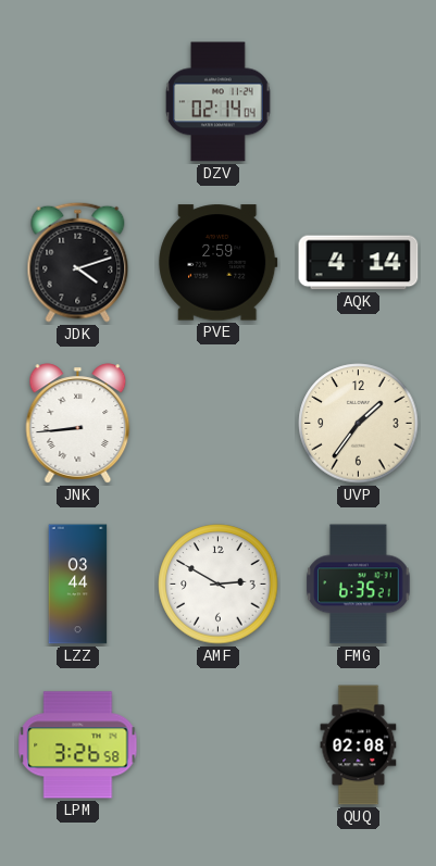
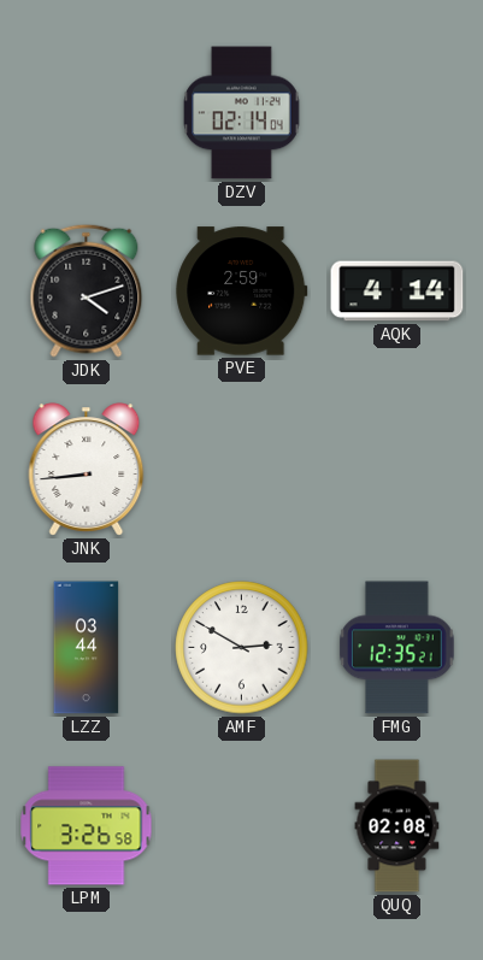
UVP: 1:36 -> none
FMG: 6:35 -> 12:35
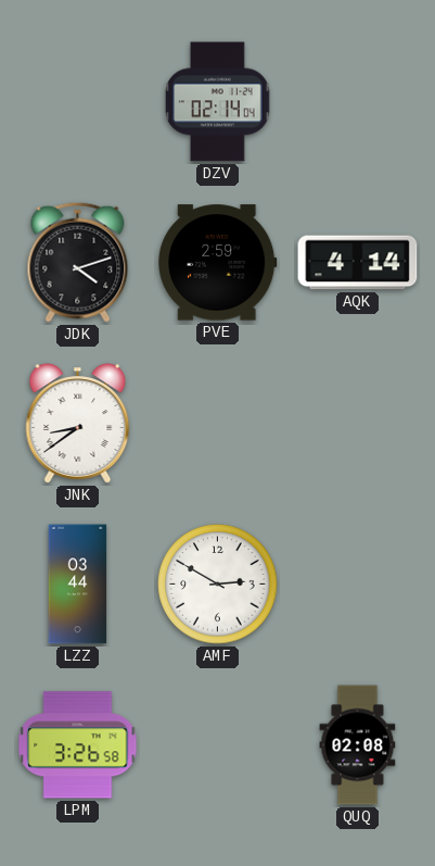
JNK: 8:44 -> 8:39
FMG: 12:35 -> none
